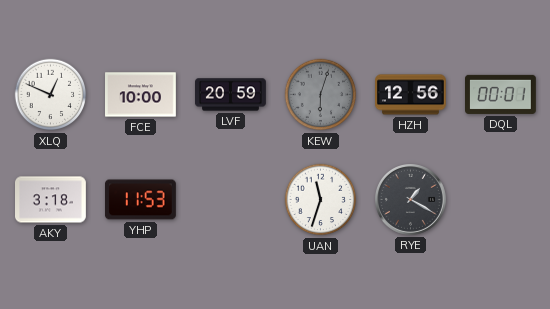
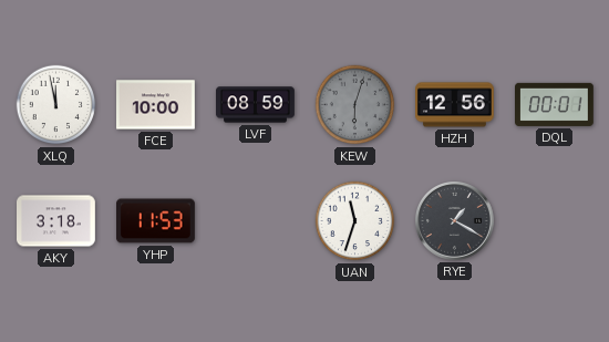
XLQ: 12:49 -> 11:58
LVF: 20:59 -> 08:59
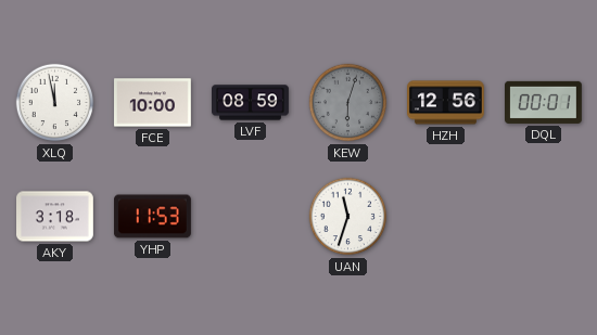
RYE: 1:20 -> none
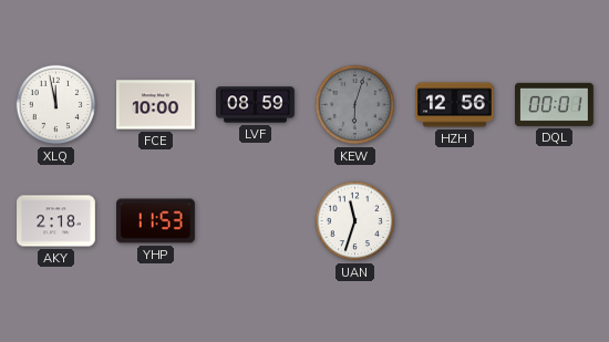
AKY: 3:18 -> 2:18
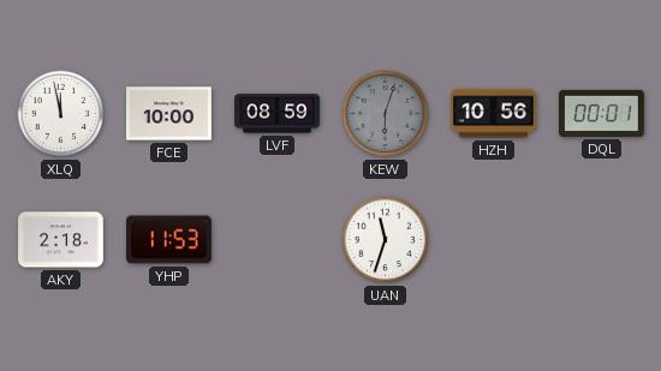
HZH: 12:56 -> 10:56
